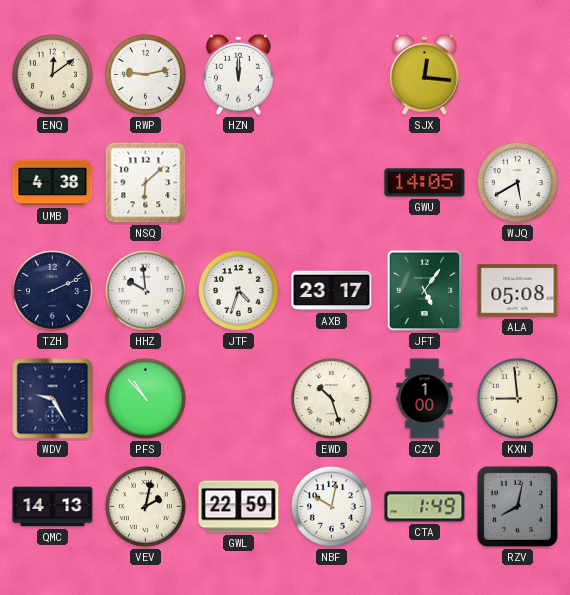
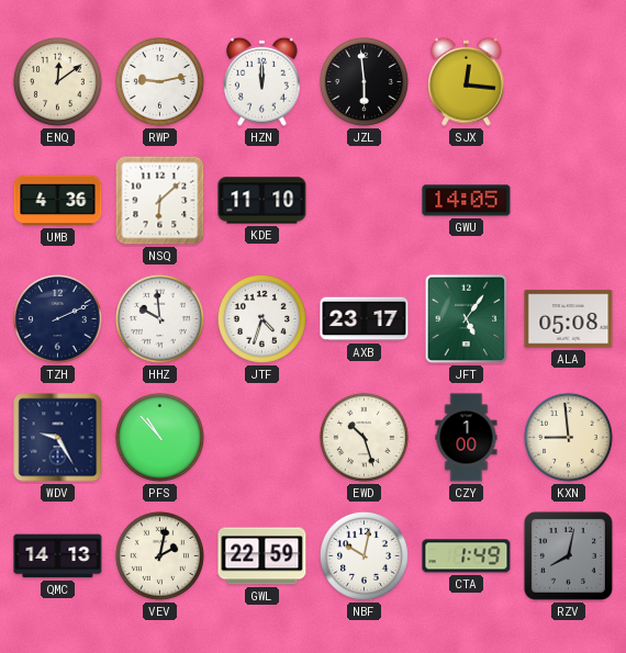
JZL: none -> 5:59
UMB: 4:38 -> 4:36
KDE: none -> 11:10
WJQ: 5:40 -> none
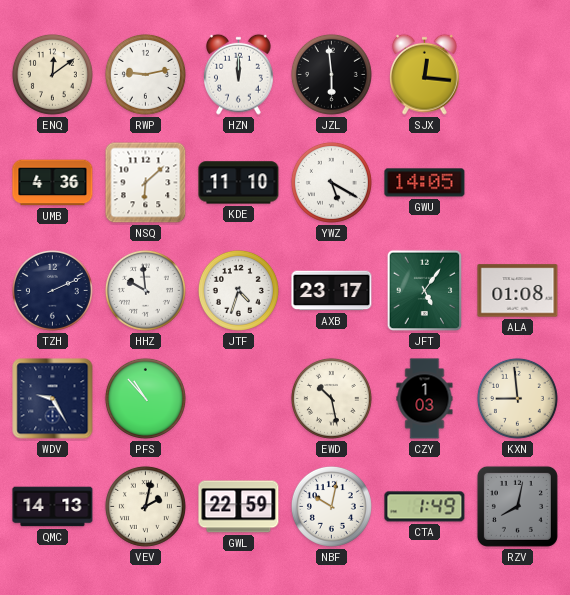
YWZ: none -> 5:20
ALA: 05:08 -> 01:08
EWD: 10:27 -> 10:28
CZY: 1:00 -> 1:03
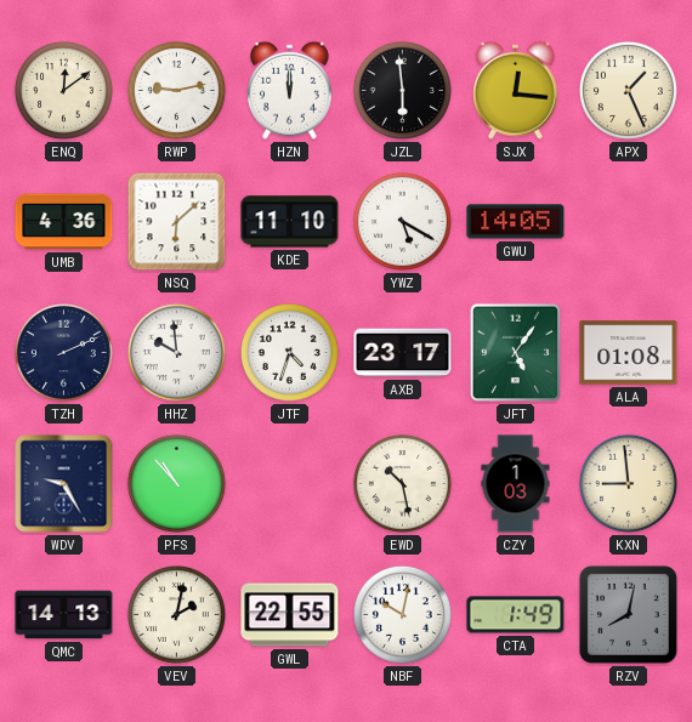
APX: none -> 1:26
GWL: 22:59 -> 22:55
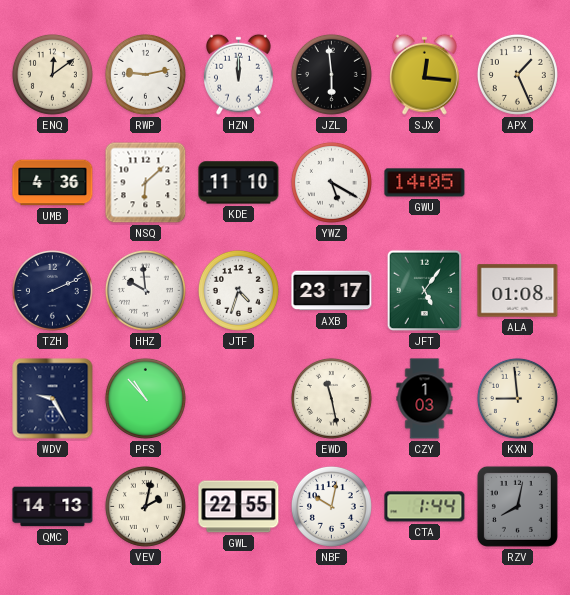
EWD: 10:28 -> 11:28
CTA: 1:49 -> 1:44
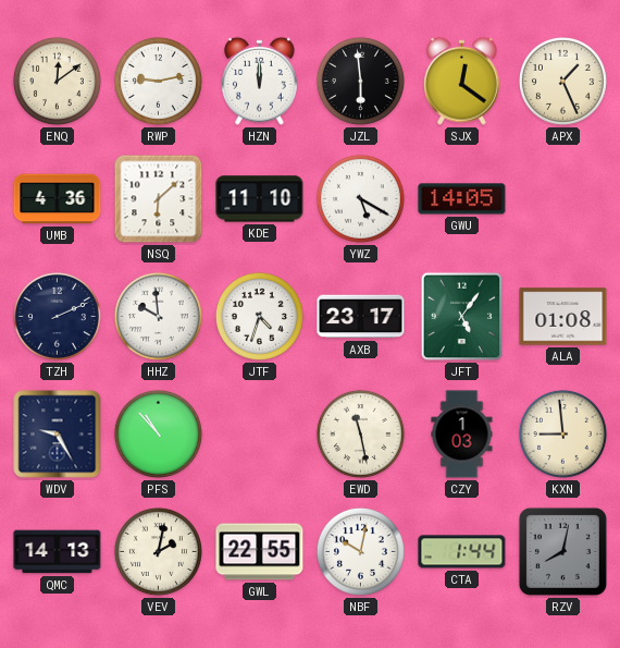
SJX: 12:16 -> 12:21
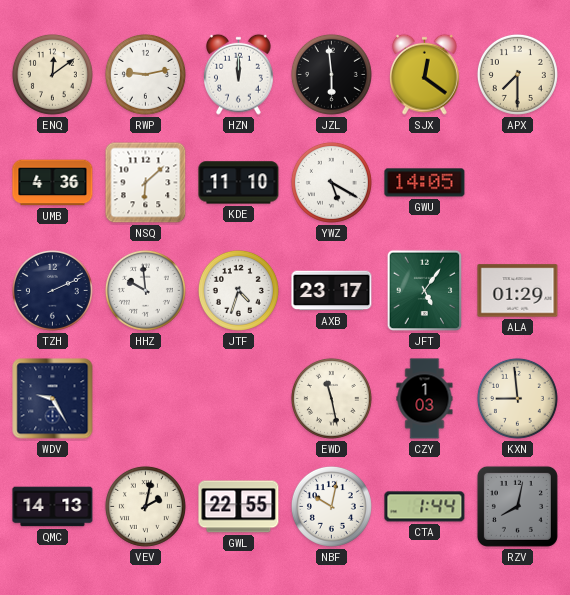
APX: 1:26 -> 7:30
ALA: 01:08 -> 01:29
PFS: 10:53 -> none
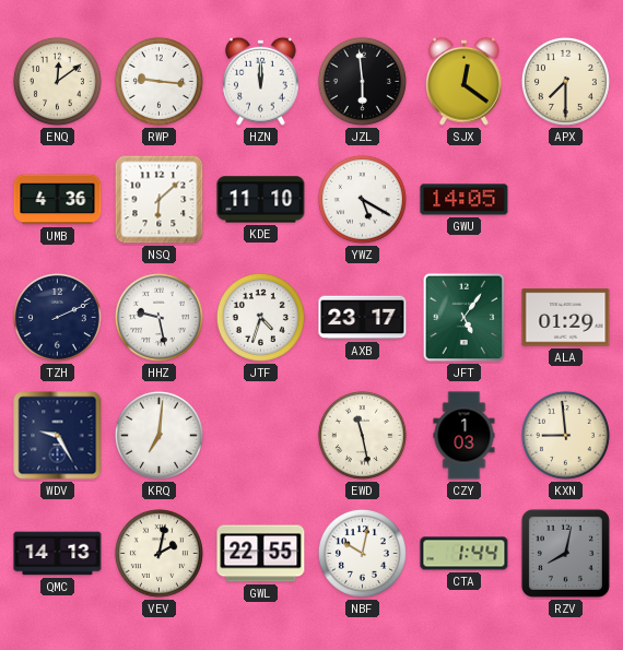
RWP: 9:13 -> 9:16
HHZ: 9:59 -> 9:28
KRQ: none -> 7:01
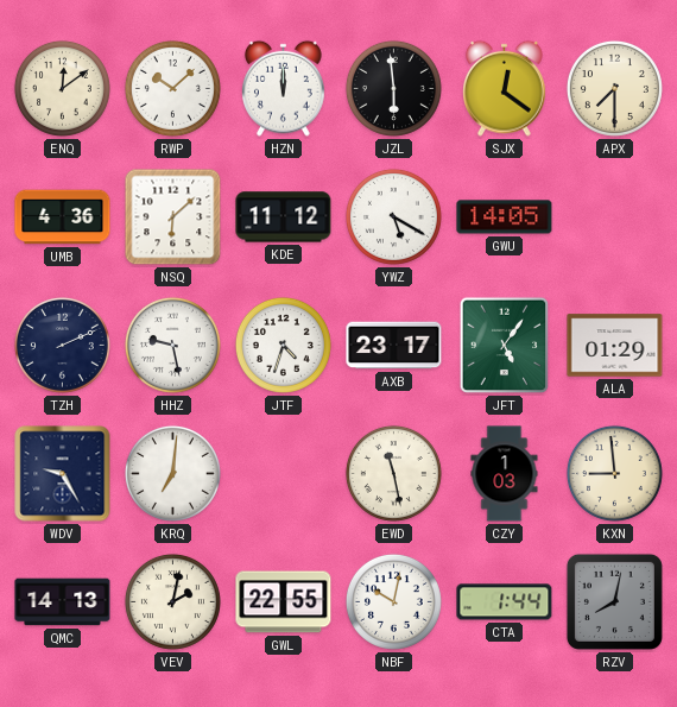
RWP: 9:16 -> 10:08
KDE: 11:10 -> 11:12
